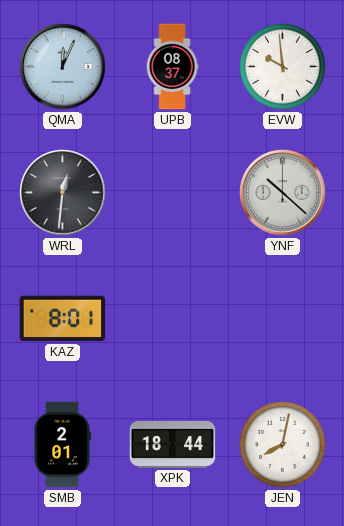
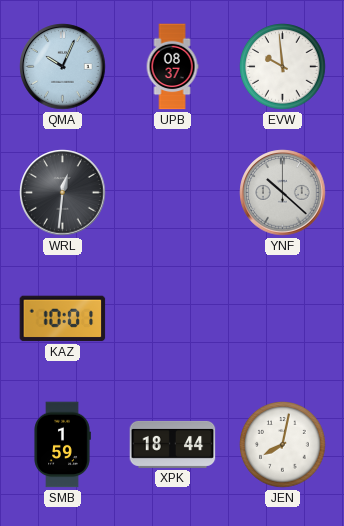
QMA: 12:04 -> 10:04
KAZ: 8:01 -> 10:01
SMB: 2:01 -> 1:59
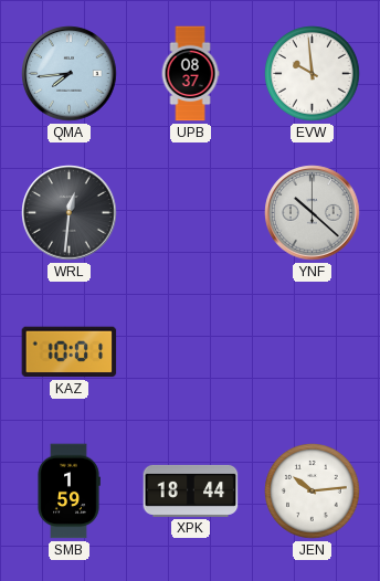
QMA: 10:04 -> 7:44
JEN: 8:02 -> 10:14
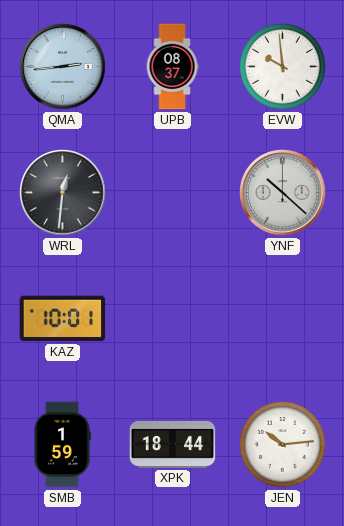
QMA: 7:44 -> 2:44
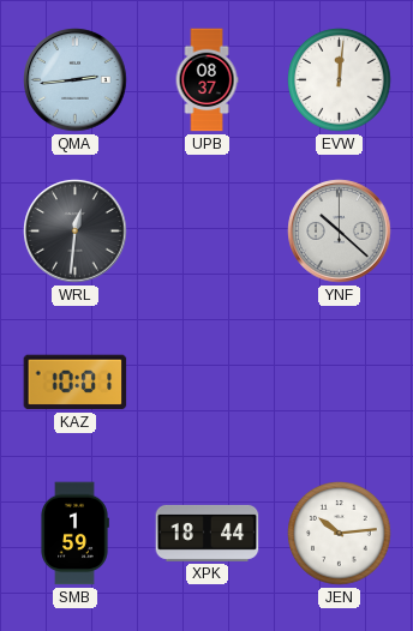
EVW: 9:59 -> 12:01
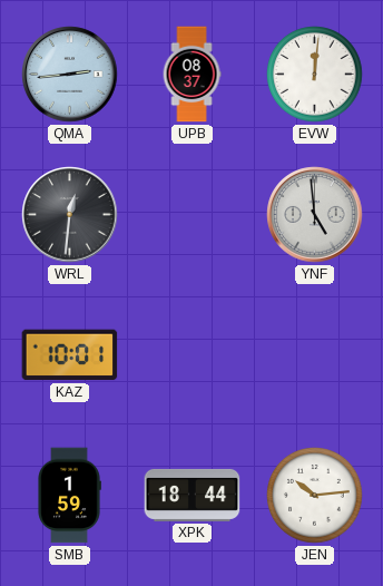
YNF: 10:22 -> 4:59
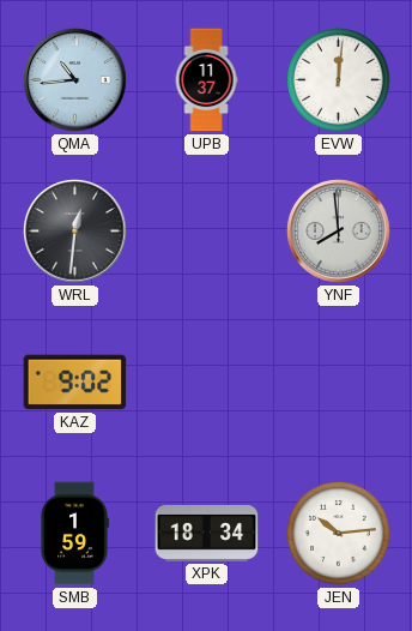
QMA: 2:44 -> 10:44
UPB: 08:37 -> 11:37
YNF: 4:59 -> 7:59
KAZ: 10:01 -> 9:02
XPK: 18:44 -> 18:34
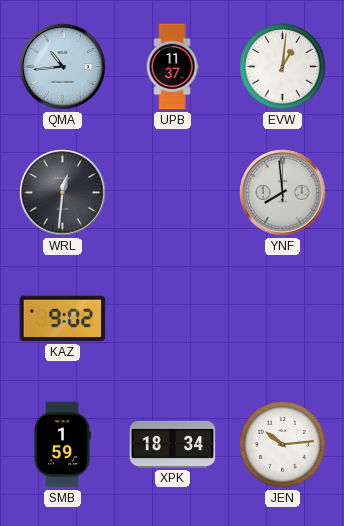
EVW: 12:01 -> 1:01
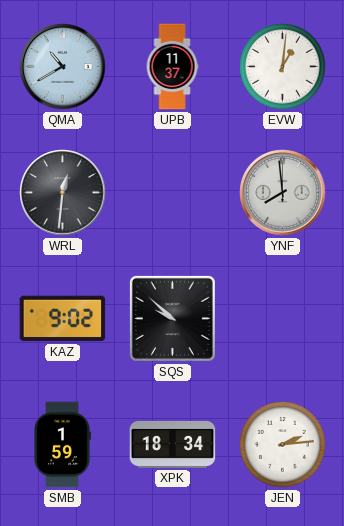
QMA: 10:44 -> 10:40
SQS: none -> 9:52
JEN: 10:14 -> 2:14
